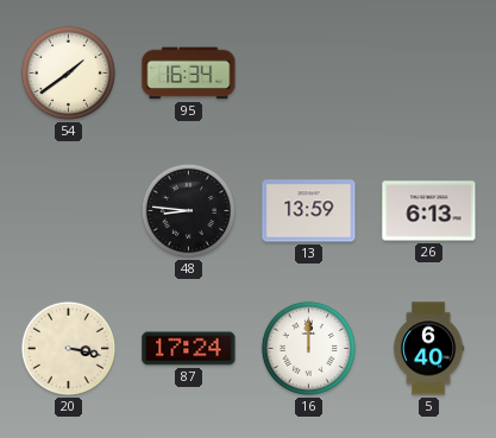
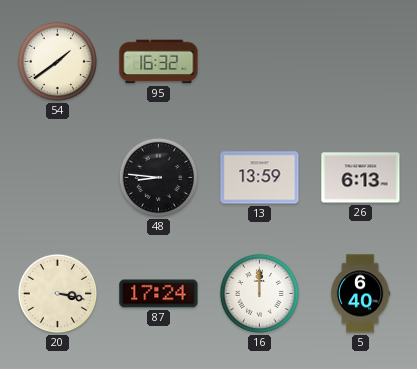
95: 16:34 -> 16:32
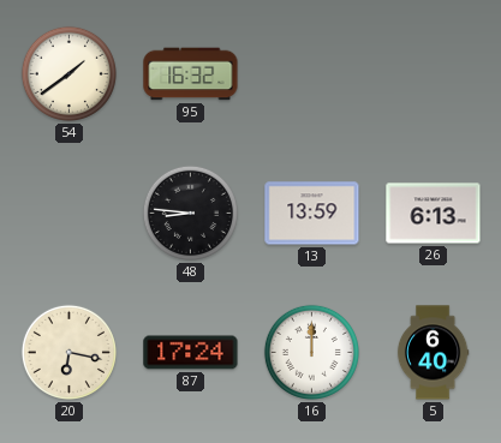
20: 3:17 -> 6:17
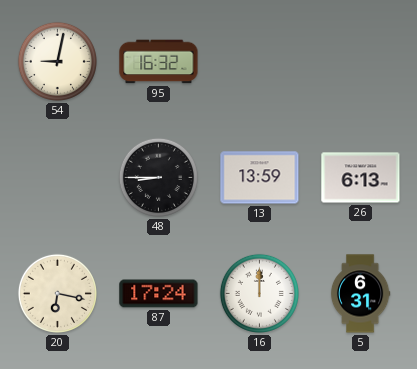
54: 1:39 -> 9:02
48: 8:46 -> 8:45
5: 6:40 -> 6:31
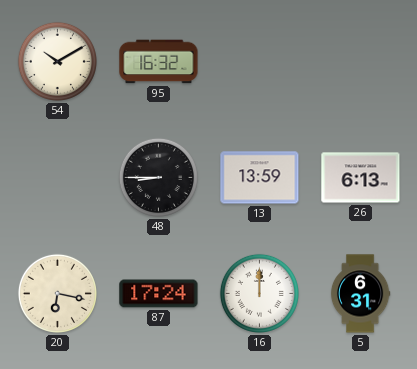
54: 9:02 -> 10:10
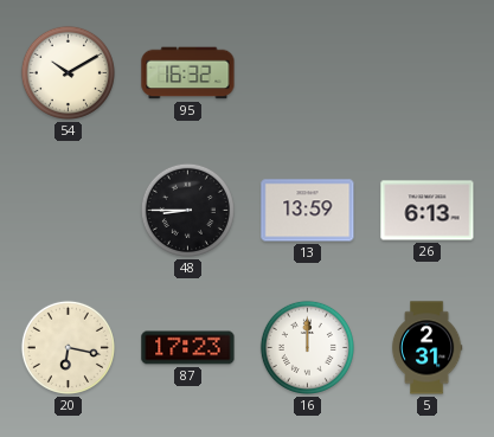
87: 17:24 -> 17:23
5: 6:31 -> 2:31
